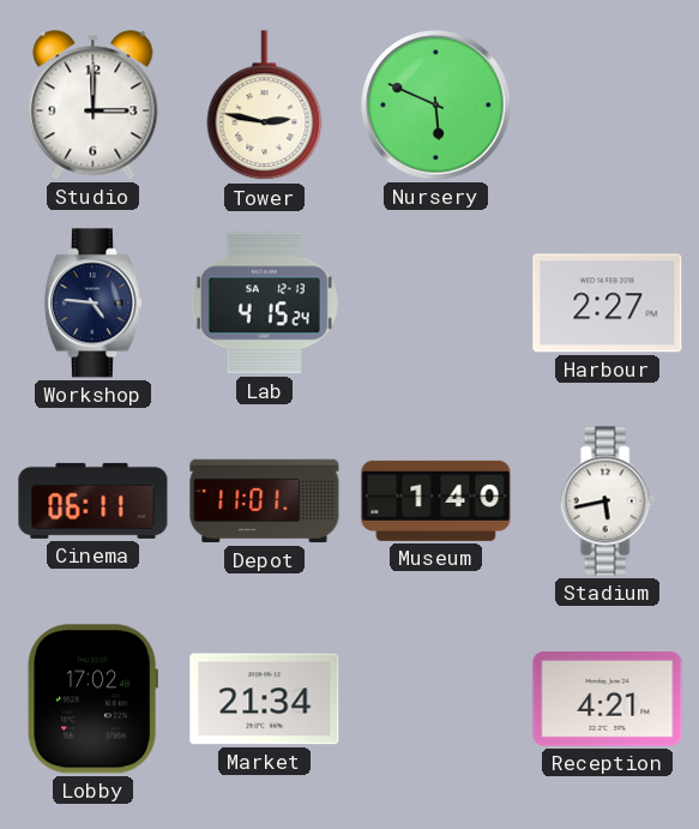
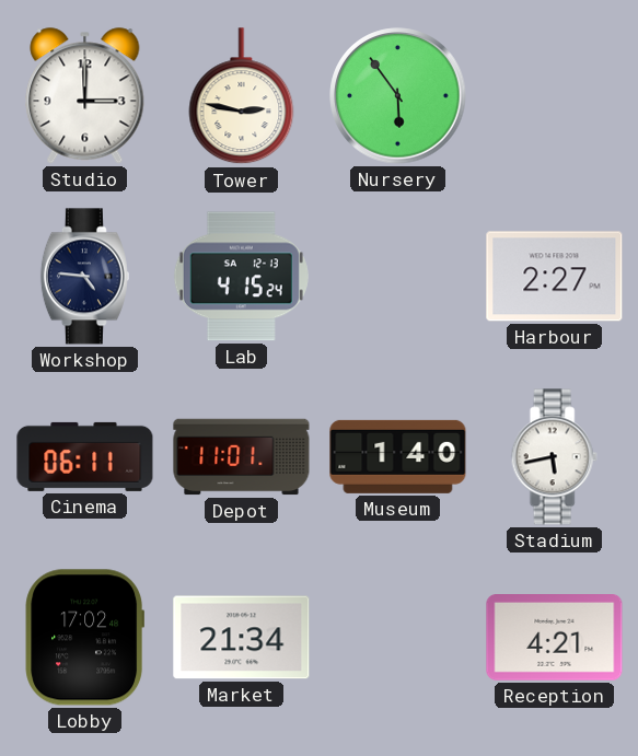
Nursery: 5:49 -> 5:54
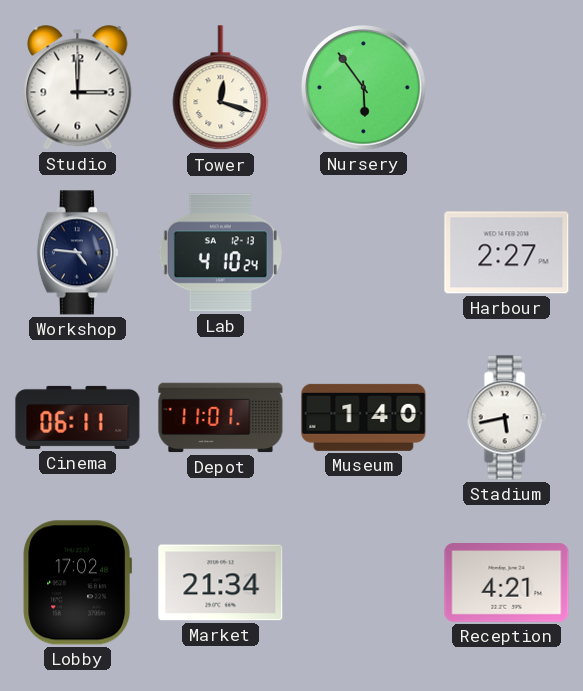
Tower: 2:47 -> 12:18
Lab: 4:15 -> 4:10
